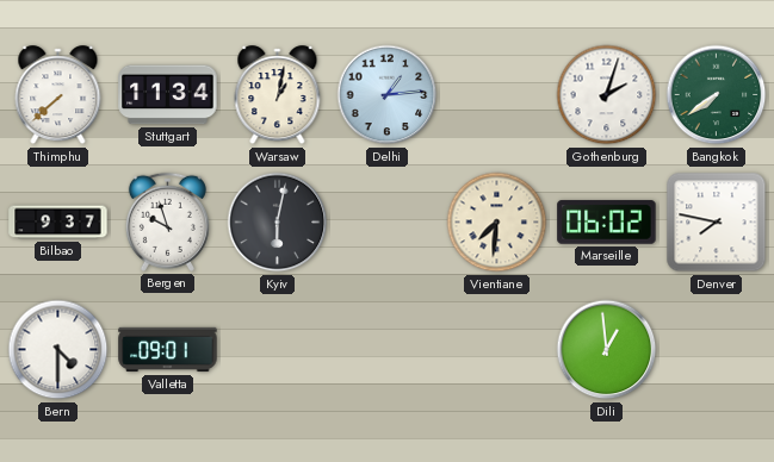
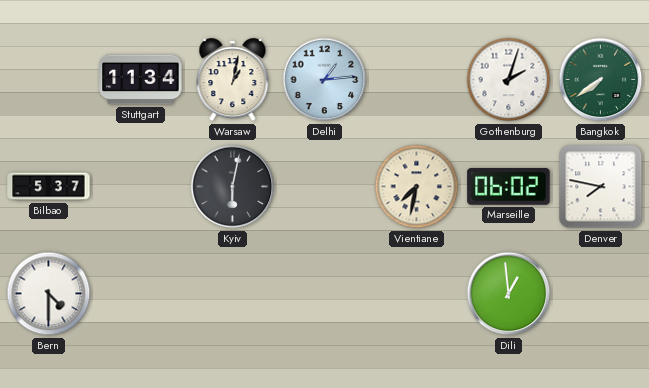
Thimphu: 7:38 -> none
Bilbao: 9:37 -> 5:37
Bergen: 9:57 -> none
Vientiane: 7:31 -> 7:32
Valletta: 09:01 -> none
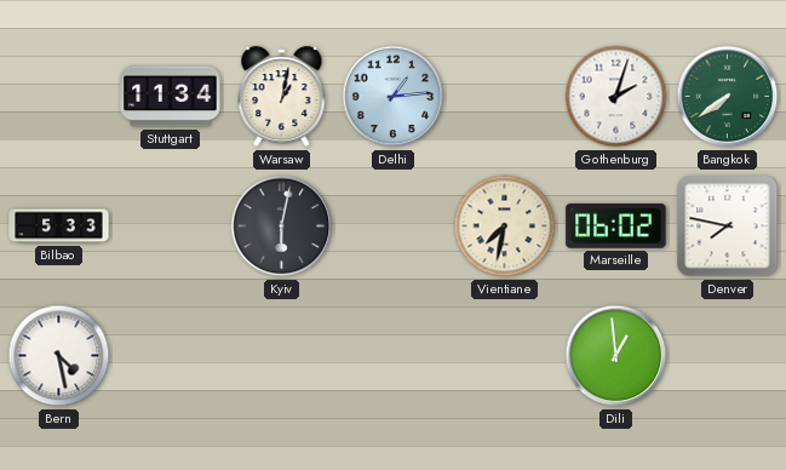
Bilbao: 5:37 -> 5:33
Bern: 4:30 -> 4:28
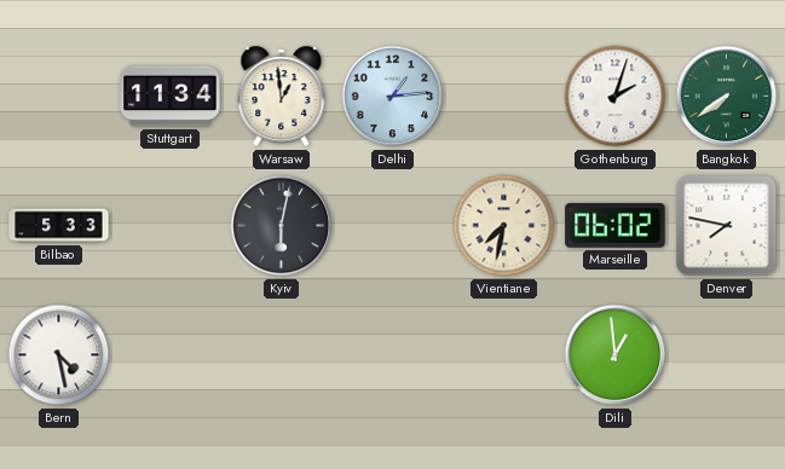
Warsaw: 1:02 -> 12:59
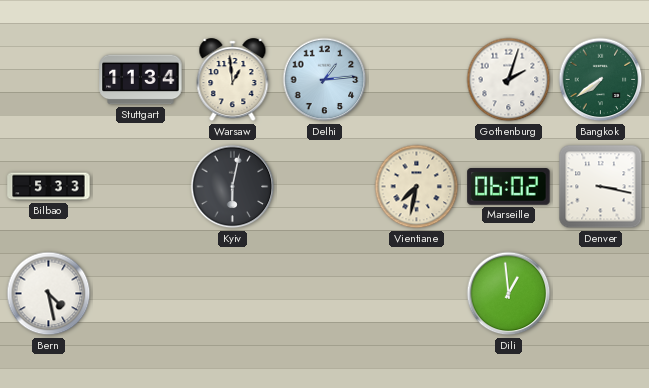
Denver: 7:47 -> 3:17
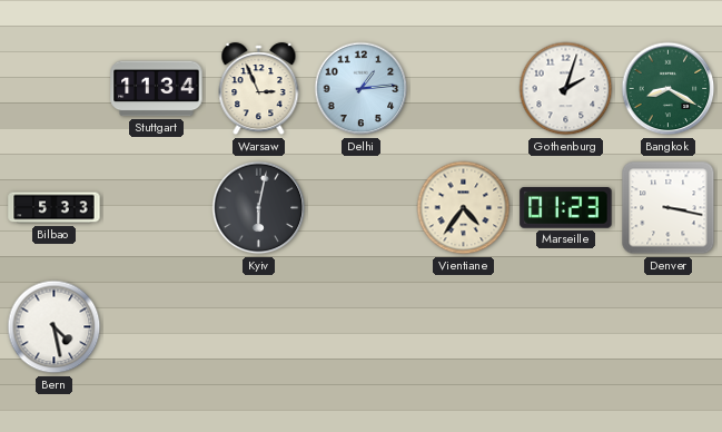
Warsaw: 12:59 -> 2:56
Bangkok: 7:39 -> 8:20
Vientiane: 7:32 -> 4:36
Marseille: 06:02 -> 01:23
Dili: 12:59 -> none
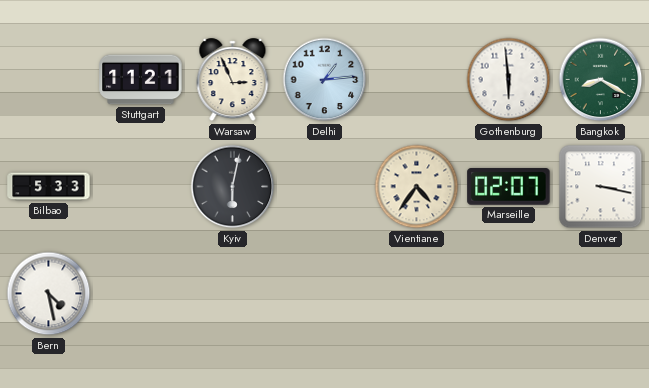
Stuttgart: 11:34 -> 11:21
Gothenburg: 2:03 -> 5:59
Marseille: 01:23 -> 02:07
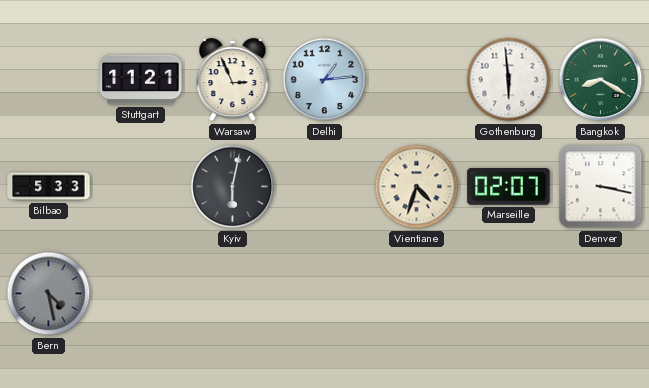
Vientiane: 4:36 -> 4:33
Bern dial: white -> grey
